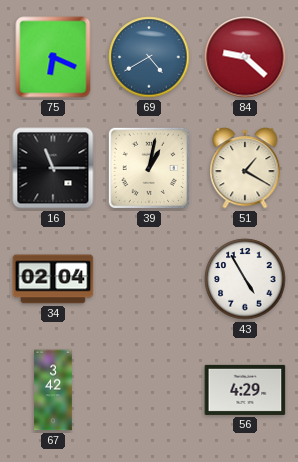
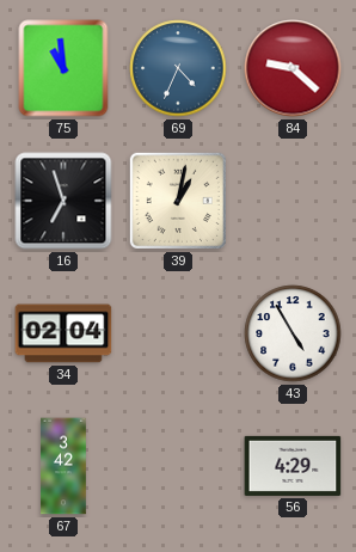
75: 6:19 -> 10:59
69: 4:40 -> 4:34
16: 11:15 -> 6:57
51: 1:20 -> none
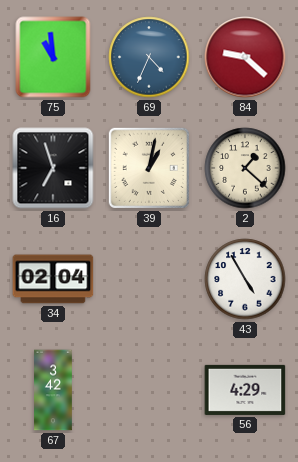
2: none -> 1:22
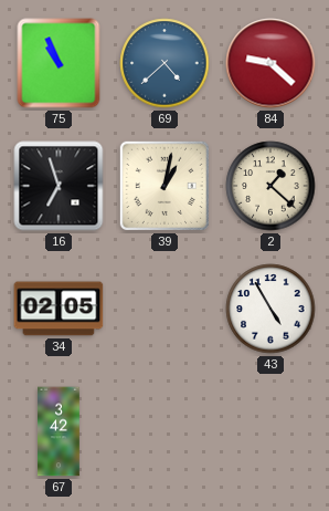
75: 10:59 -> 10:56
69: 4:34 -> 4:38
34: 02:04 -> 02:05
56: 4:29 -> none
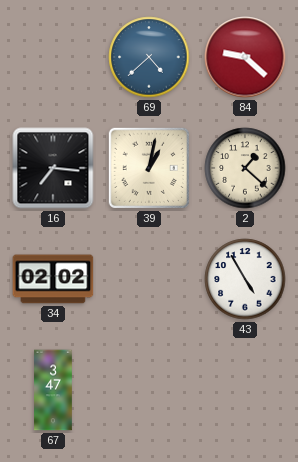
75: 10:56 -> none
16: 6:57 -> 7:16
34: 02:05 -> 02:02
67: 3:42 -> 3:47
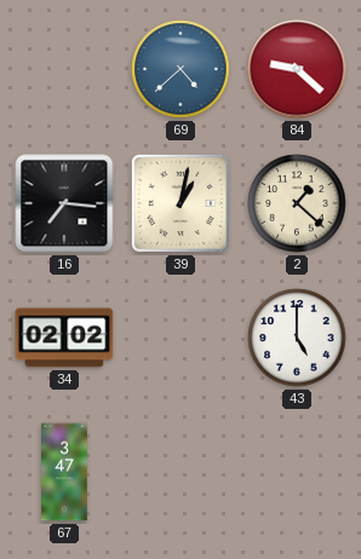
43: 4:55 -> 5:00
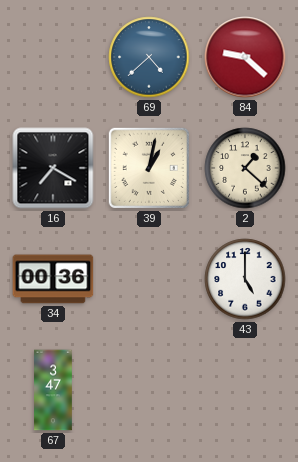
16: 7:16 -> 7:20
34: 02:02 -> 00:36
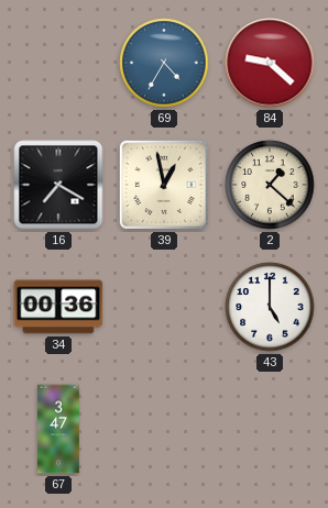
69: 4:38 -> 4:35
39: 1:02 -> 12:58
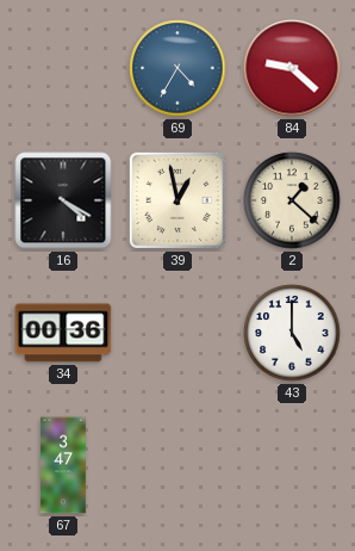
16: 7:20 -> 4:20
